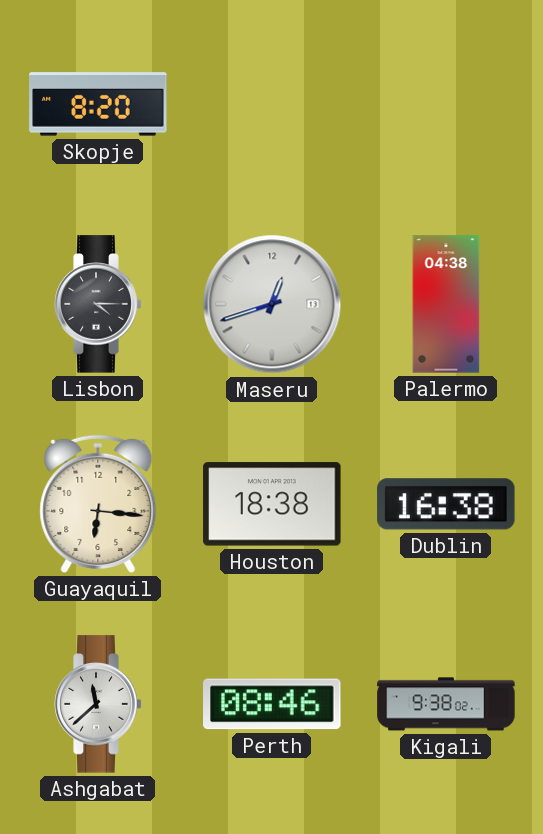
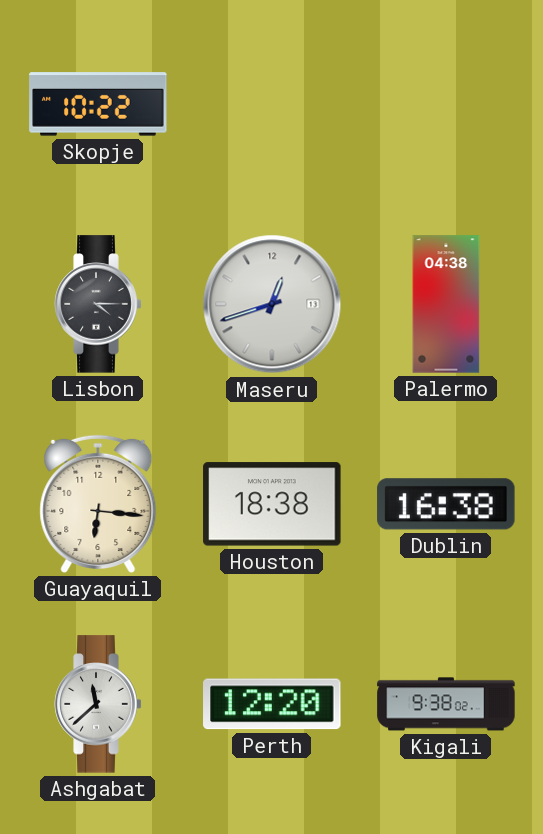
Skopje: 8:20 -> 10:22
Perth: 08:46 -> 12:20
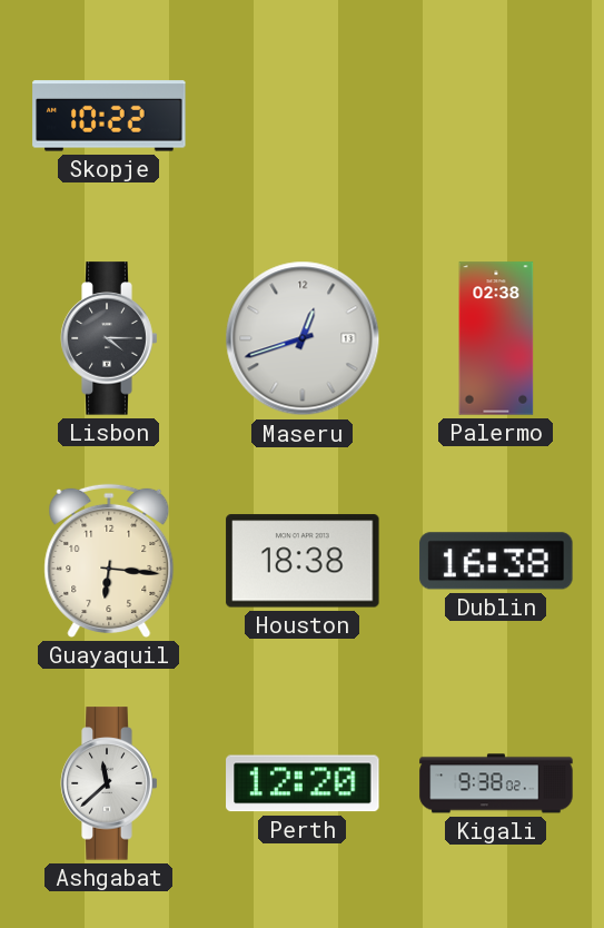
Palermo: 04:38 -> 02:38
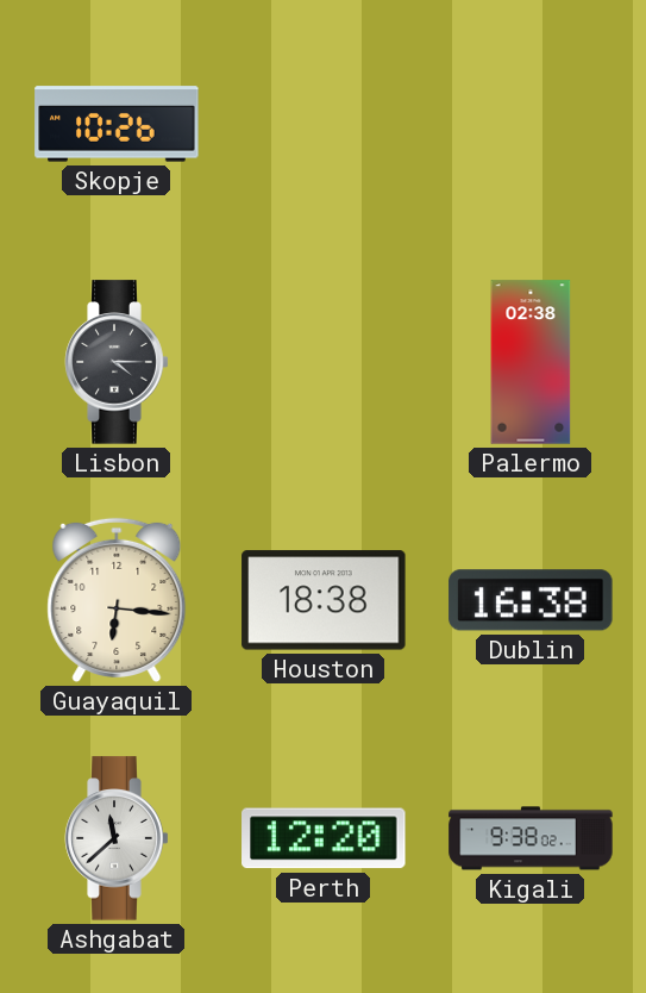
Skopje: 10:22 -> 10:26
Maseru: 12:42 -> none
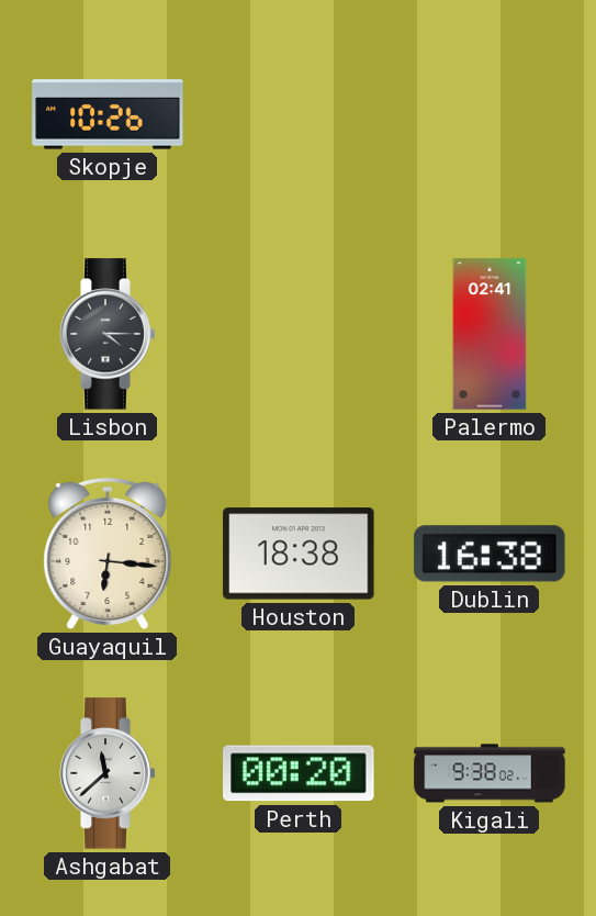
Palermo: 02:38 -> 02:41
Perth: 12:20 -> 00:20
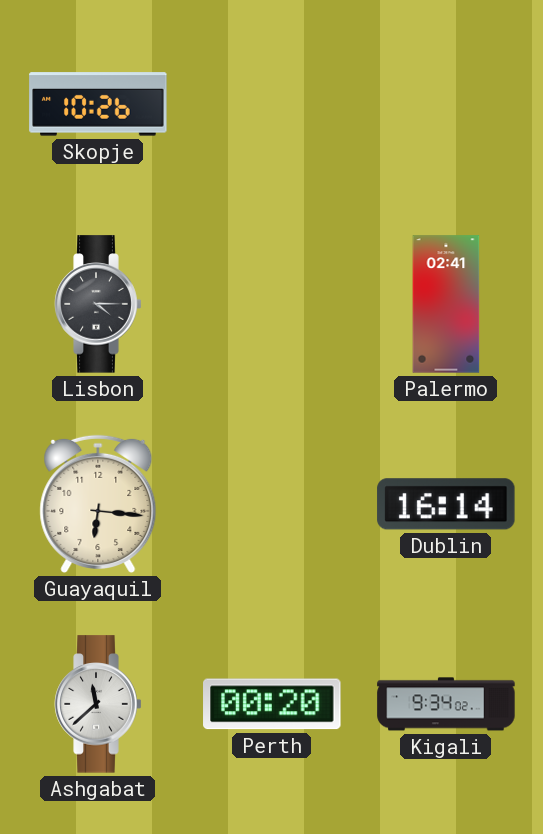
Houston: 18:38 -> none
Dublin: 16:38 -> 16:14
Kigali: 9:38 -> 9:34
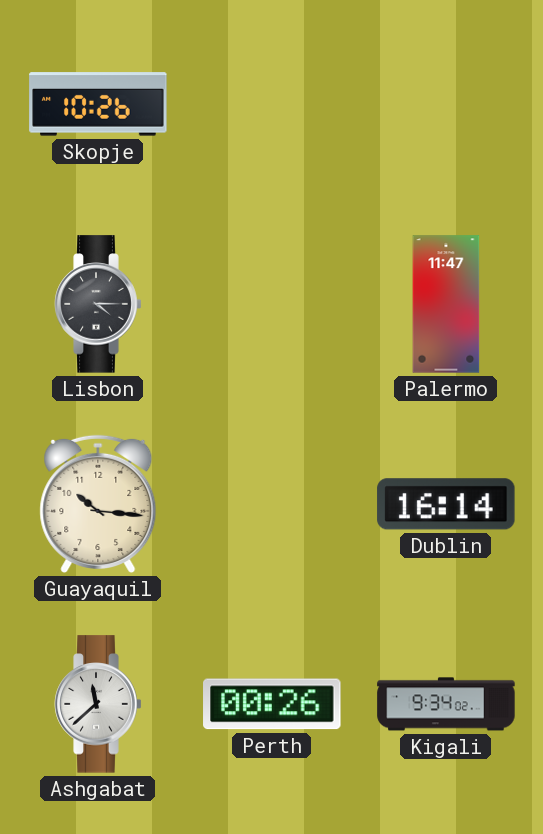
Palermo: 02:41 -> 11:47
Guayaquil: 6:16 -> 10:16
Perth: 00:20 -> 00:26
